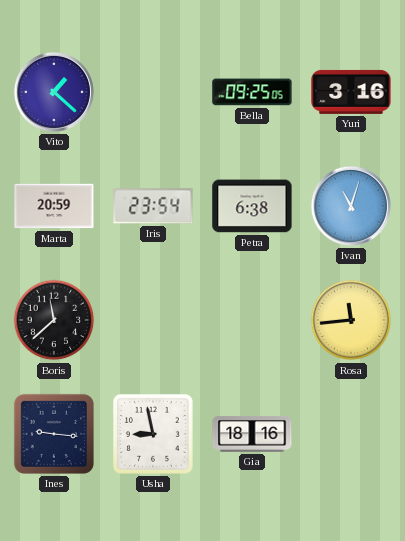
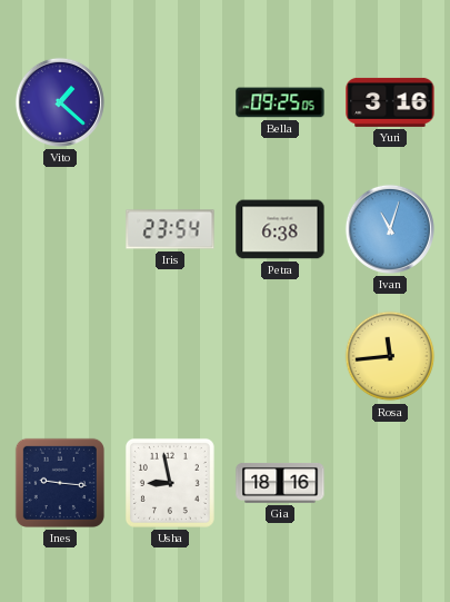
Marta: 20:59 -> none
Boris: 11:38 -> none
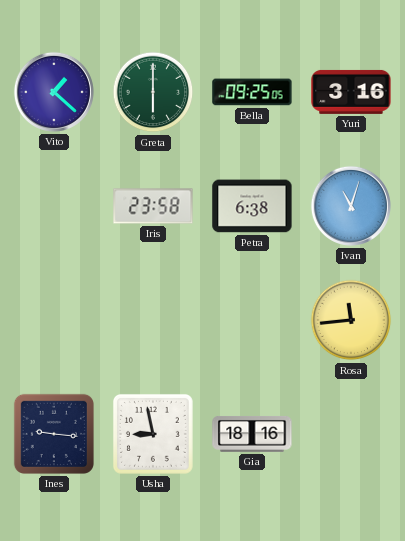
Greta: none -> 6:00
Iris: 23:54 -> 23:58
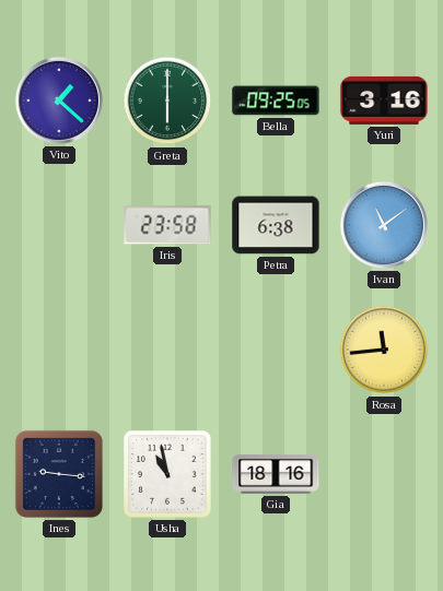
Ivan: 11:03 -> 11:09
Usha: 8:58 -> 10:58
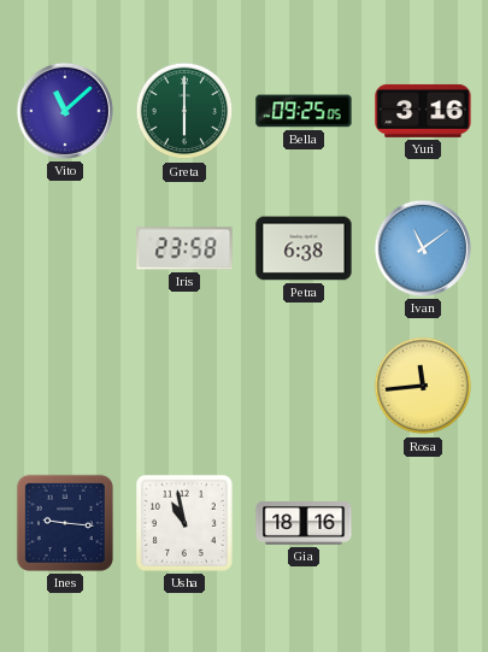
Vito: 1:22 -> 11:08
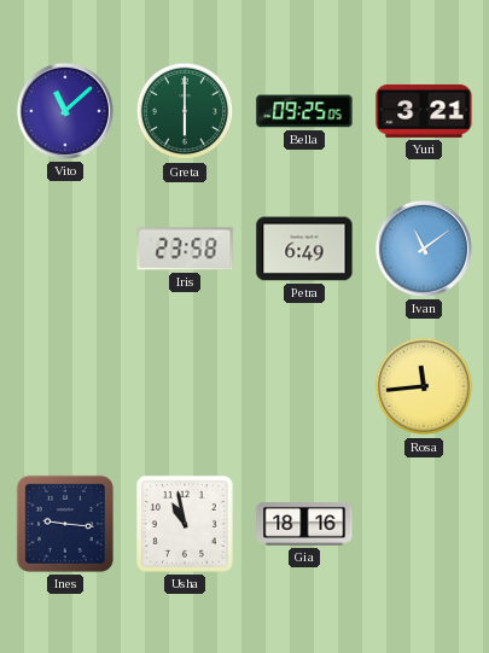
Yuri: 3:16 -> 3:21
Petra: 6:38 -> 6:49
